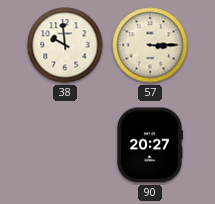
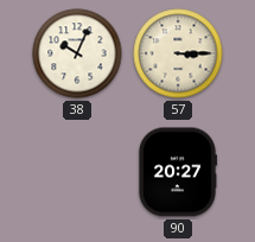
38: 9:59 -> 10:04
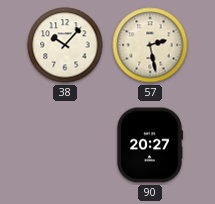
38: 10:04 -> 10:07
57: 3:15 -> 2:28
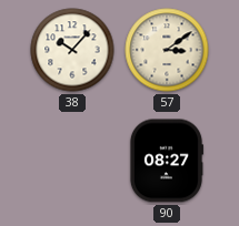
57: 2:28 -> 3:09
90: 20:27 -> 08:27
